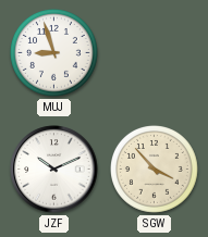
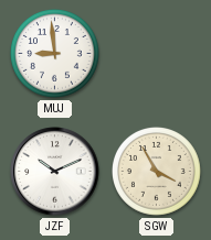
MUJ: 8:57 -> 8:59
SGW: 3:53 -> 3:55
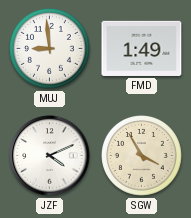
FMD: none -> 1:49
JZF: 10:11 -> 4:11
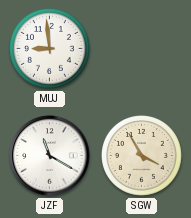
FMD: 1:49 -> none
JZF: 4:11 -> 11:20
